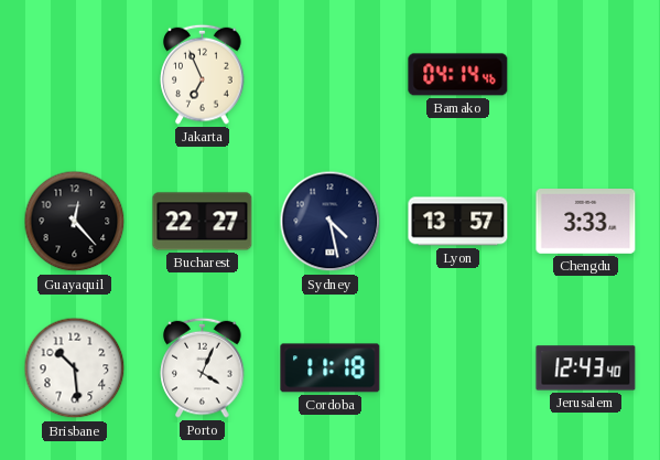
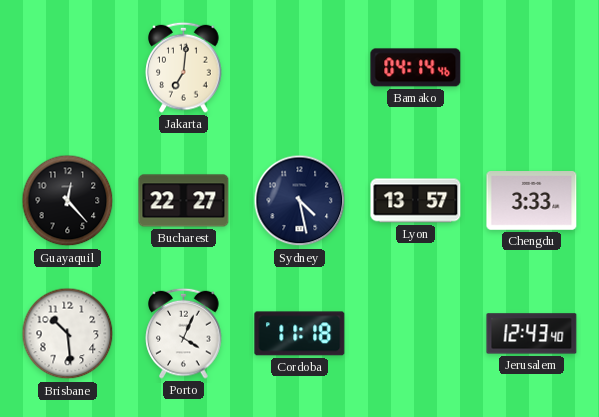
Jakarta: 6:56 -> 7:01
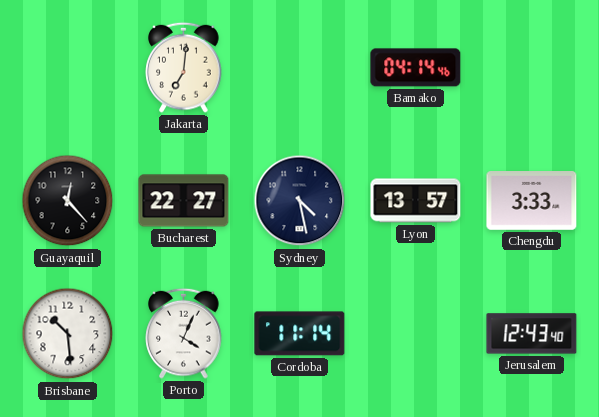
Cordoba: 11:18 -> 11:14
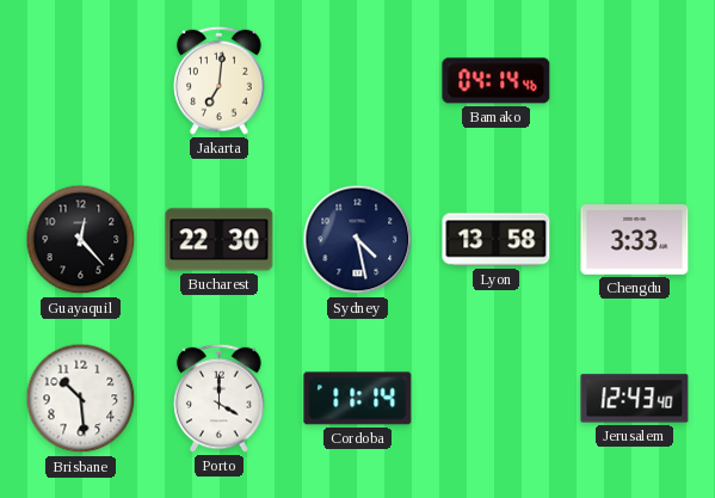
Bucharest: 22:27 -> 22:30
Lyon: 13:57 -> 13:58
Porto: 4:04 -> 4:00
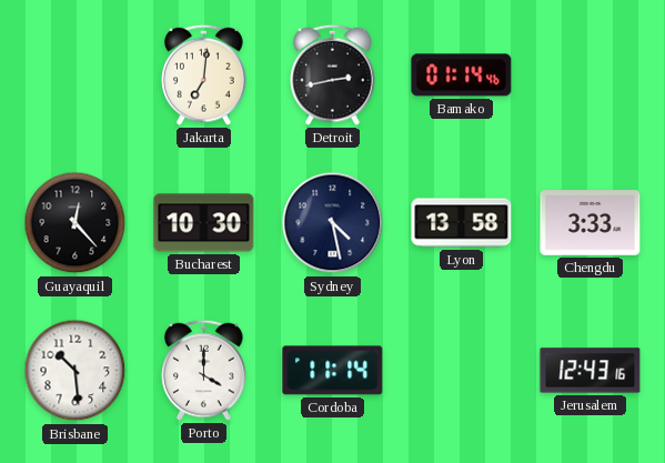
Detroit: none -> 2:43
Bamako: 04:14 -> 01:14
Bucharest: 22:30 -> 10:30
Jerusalem: 12:43:40 -> 12:43:16
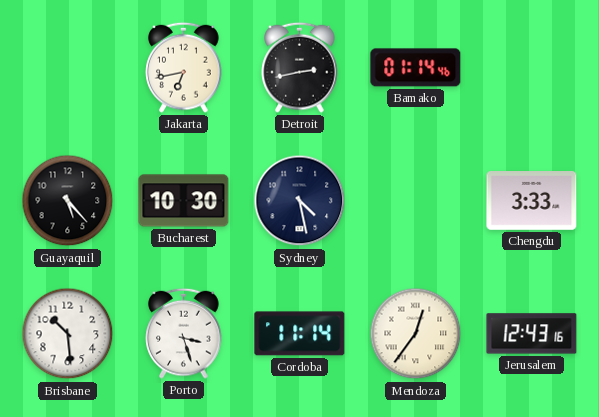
Jakarta: 7:01 -> 6:43
Guayaquil: 12:23 -> 5:23
Lyon: 13:58 -> none
Porto: 4:00 -> 3:27
Mendoza: none -> 12:36
